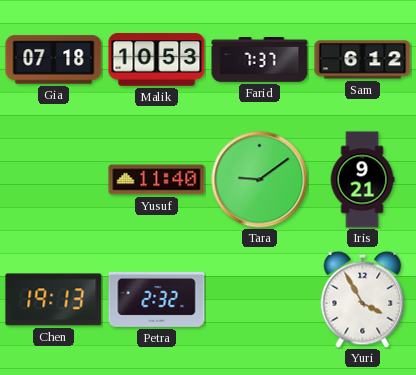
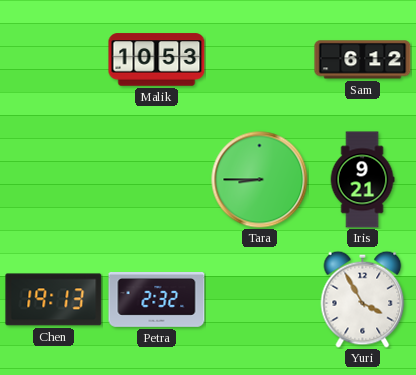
Gia: 07:18 -> none
Farid: 7:37 -> none
Yusuf: 11:40 -> none
Tara: 9:09 -> 8:45
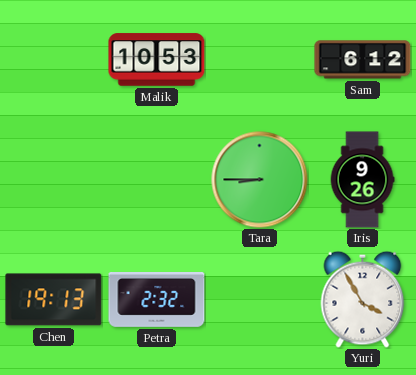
Iris: 9:21 -> 9:26
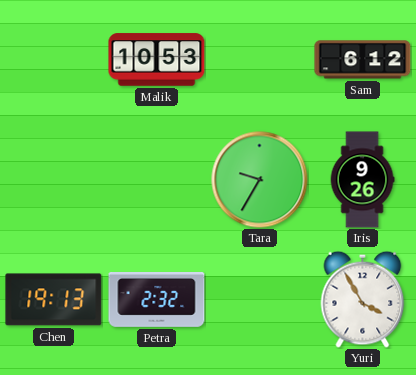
Tara: 8:45 -> 9:35
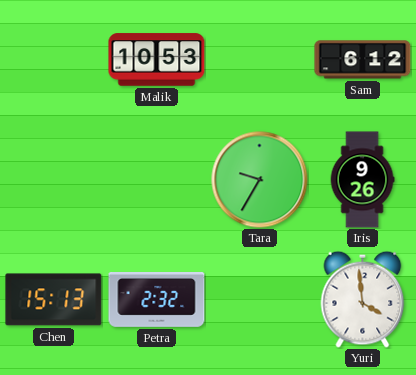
Chen: 19:13 -> 15:13
Yuri: 3:55 -> 3:59
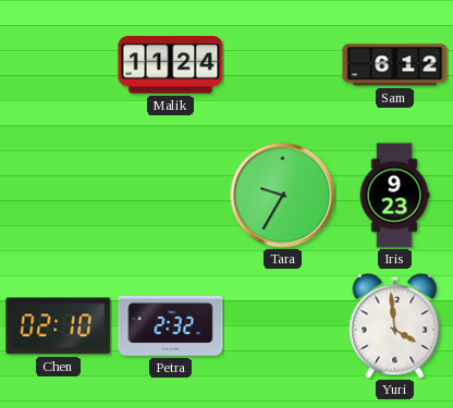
Malik: 10:53 -> 11:24
Iris: 9:26 -> 9:23
Chen: 15:13 -> 02:10
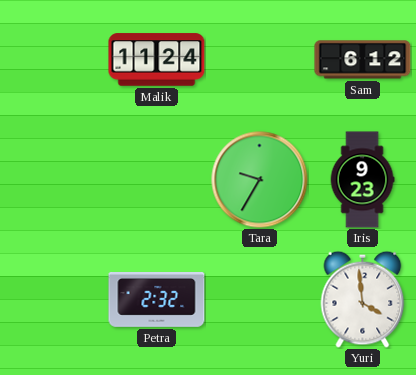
Chen: 02:10 -> none
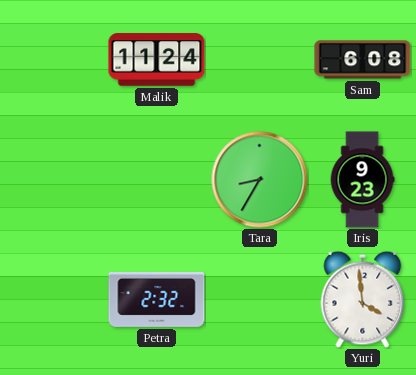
Sam: 6:12 -> 6:08
Tara: 9:35 -> 8:35
